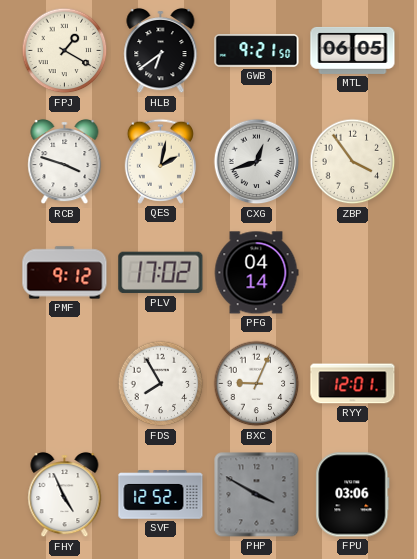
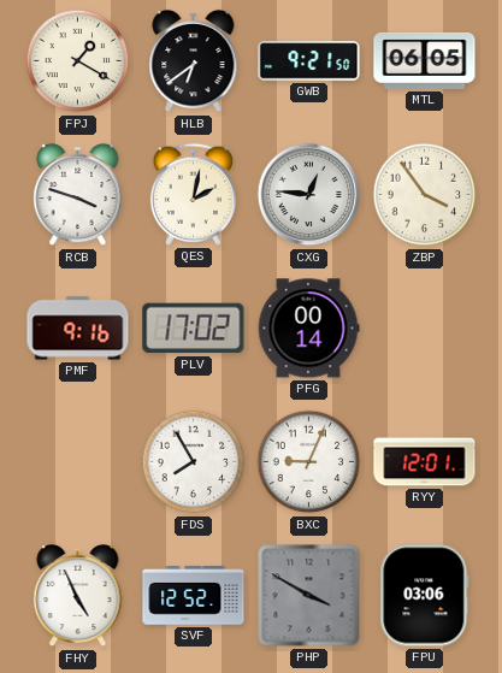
CXG: 12:42 -> 12:46
PMF: 9:12 -> 9:16
PFG: 04:14 -> 00:14
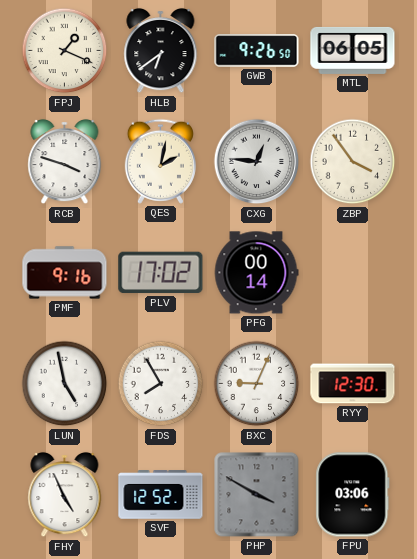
FPJ: 1:20 -> 1:19
GWB: 9:21 -> 9:26
LUN: none -> 4:58
RYY: 12:01 -> 12:30
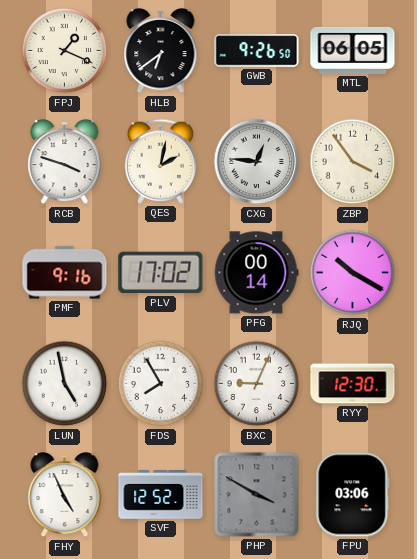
RJQ: none -> 10:20
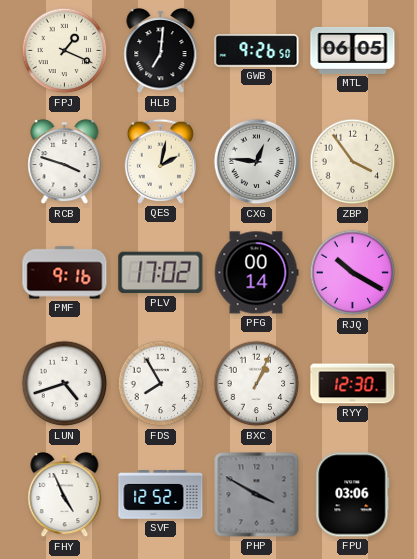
HLB: 6:39 -> 7:01
LUN: 4:58 -> 4:42
BXC: 9:04 -> 1:04
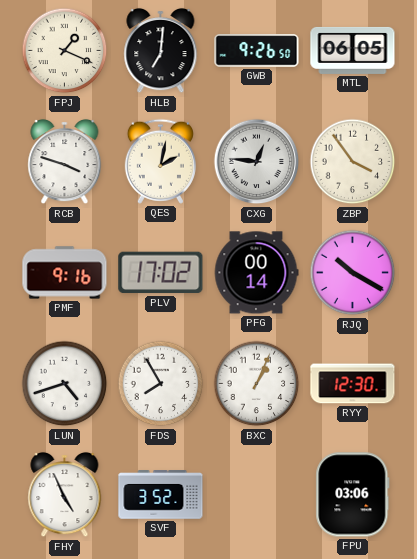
SVF: 12:52 -> 3:52
PHP: 3:50 -> none
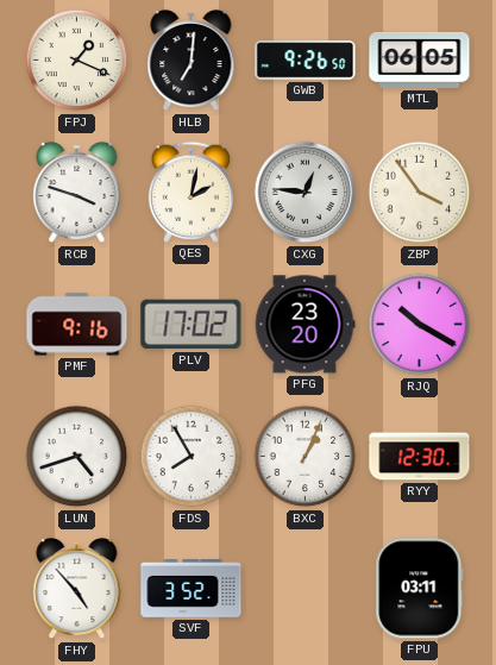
PFG: 00:14 -> 23:20
FHY: 4:56 -> 4:53
FPU: 03:06 -> 03:11
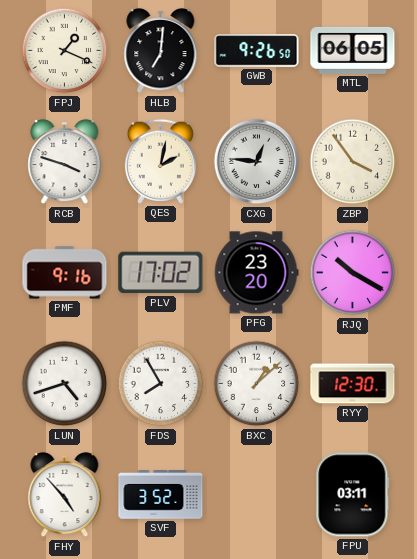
BXC: 1:04 -> 1:08
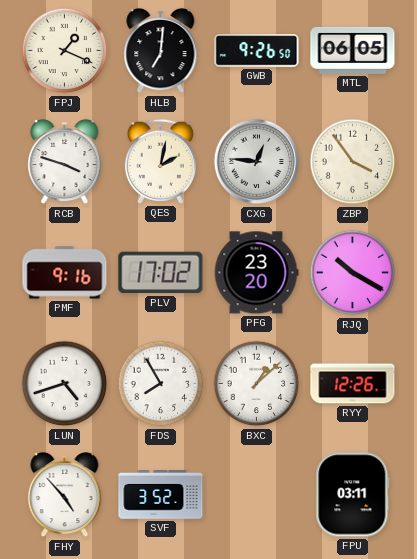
RYY: 12:30 -> 12:26
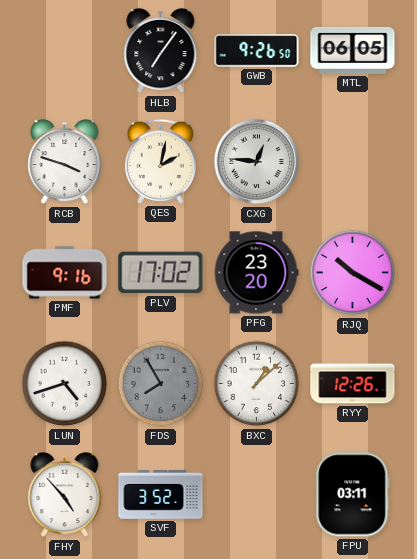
FPJ: 1:19 -> none
HLB: 7:01 -> 7:06
ZBP: 3:54 -> none
FDS dial: white -> grey
